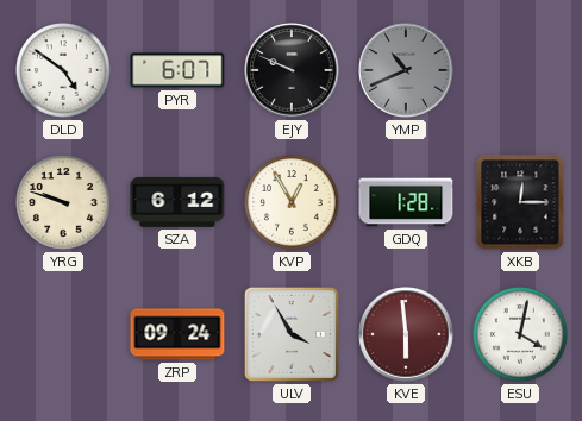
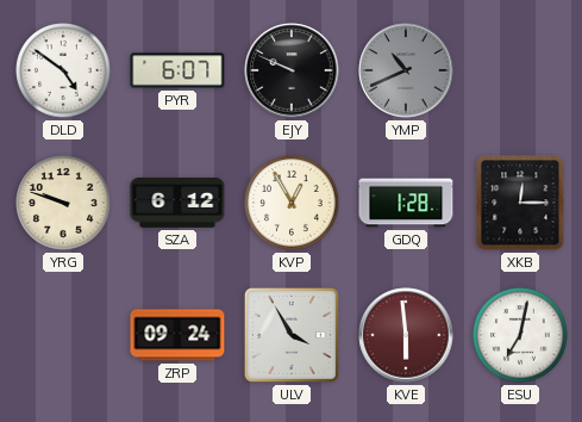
ESU: 4:02 -> 7:02
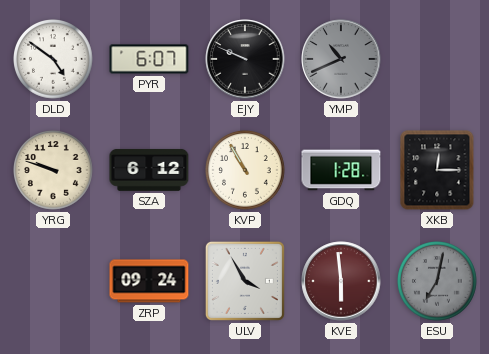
KVP: 12:55 -> 10:55
ESU dial: white -> grey
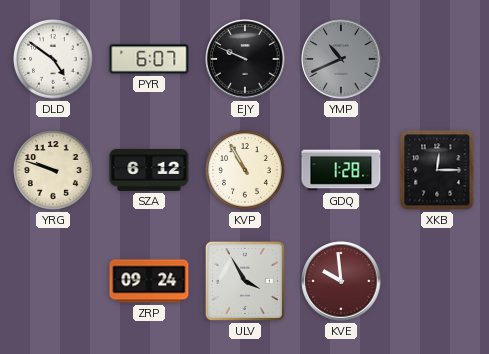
KVE: 5:59 -> 9:59
ESU: 7:02 -> none
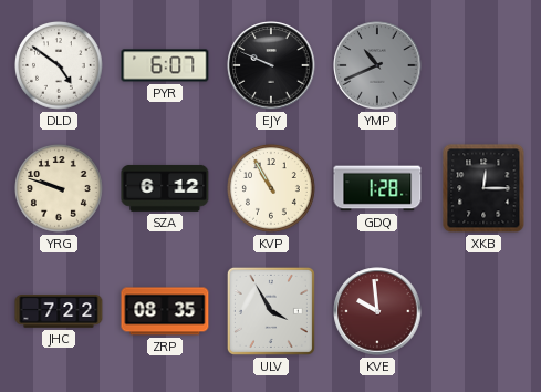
JHC: none -> 7:22
ZRP: 09:24 -> 08:35
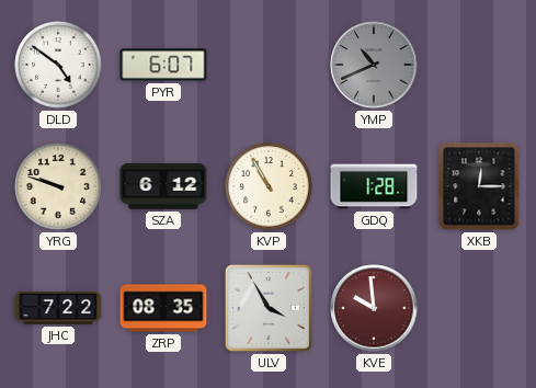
EJY: 9:49 -> none
